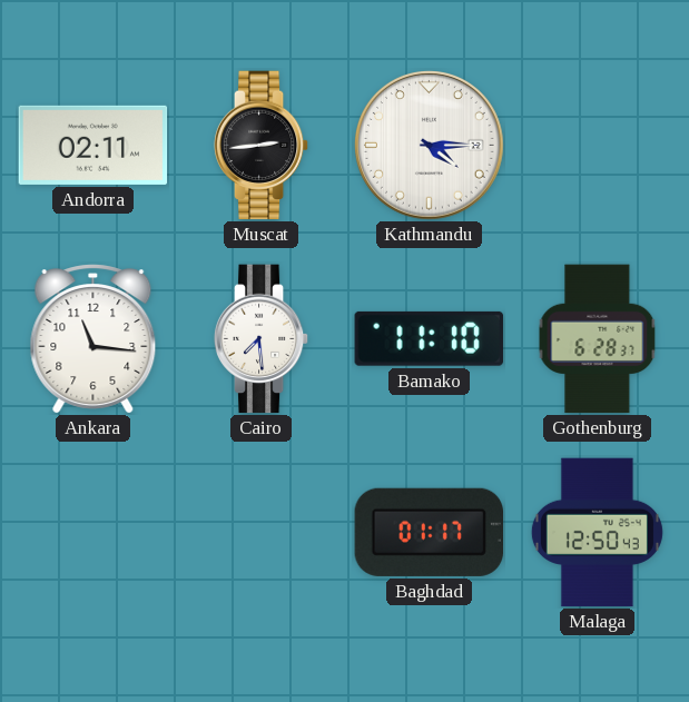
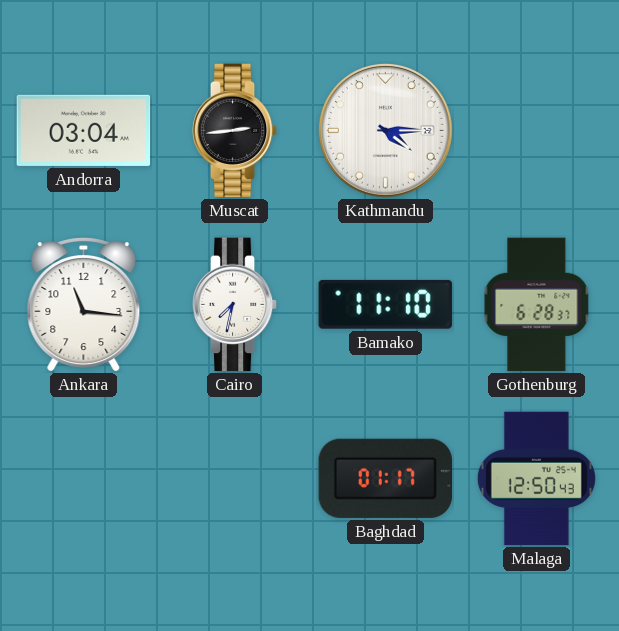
Andorra: 02:11 -> 03:04
Cairo: 7:29 -> 7:32
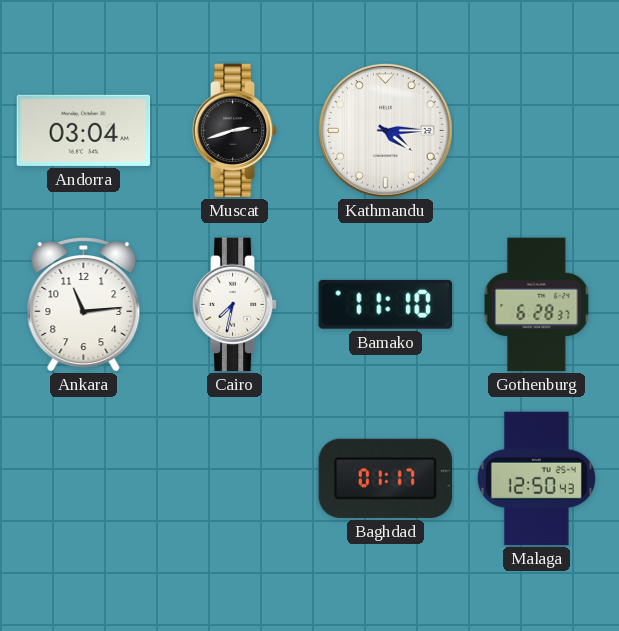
Muscat: 2:44 -> 2:42
Ankara: 11:16 -> 11:14
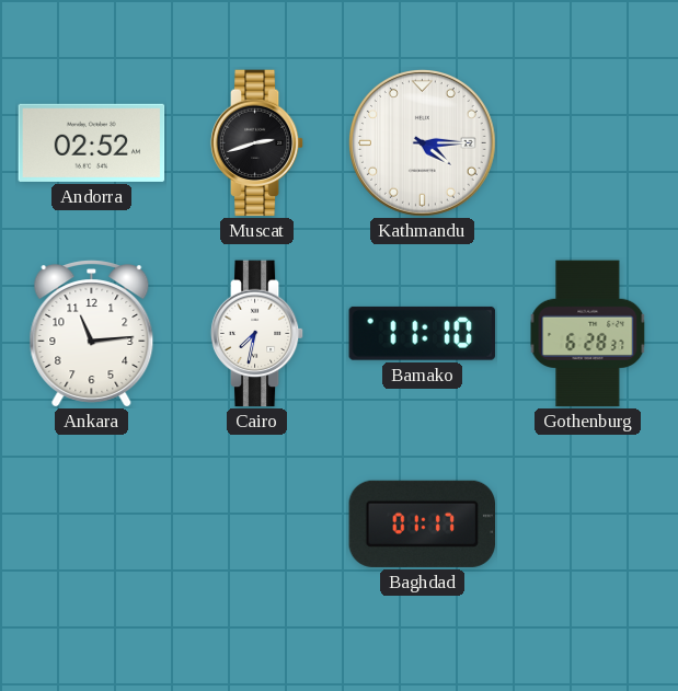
Andorra: 03:04 -> 02:52
Malaga: 12:50 -> none
